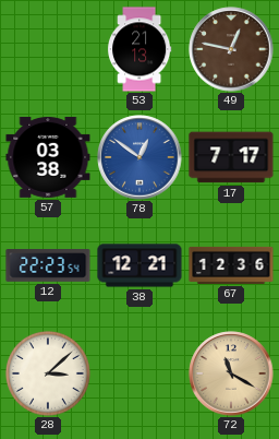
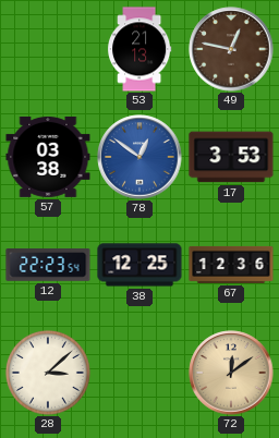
17: 7:17 -> 3:53
38: 12:21 -> 12:25
72: 11:20 -> 12:09
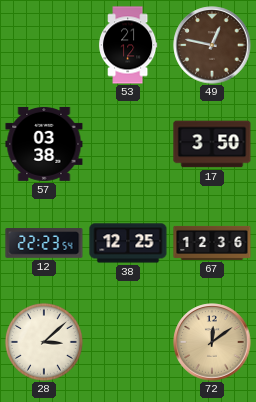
53: 21:13 -> 21:12
78: 12:51 -> none
17: 3:53 -> 3:50
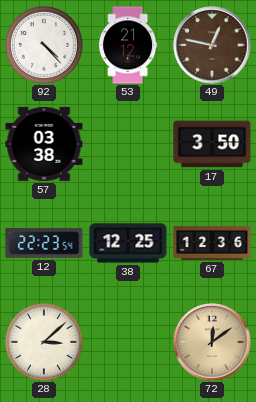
92: none -> 4:23
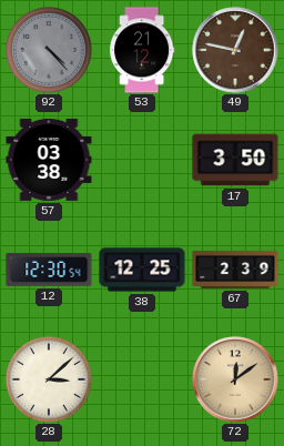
92 dial: white -> grey
12: 22:23 -> 12:30
67: 12:36 -> 2:39
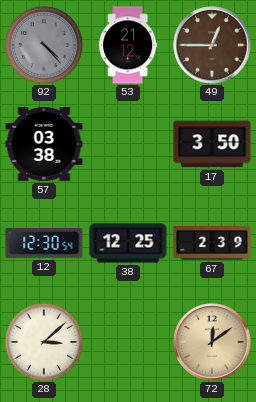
49: 12:47 -> 12:45
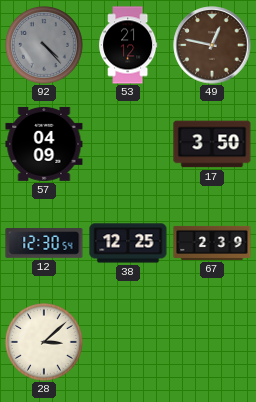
49: 12:45 -> 12:47
57: 03:38 -> 04:09
72: 12:09 -> none
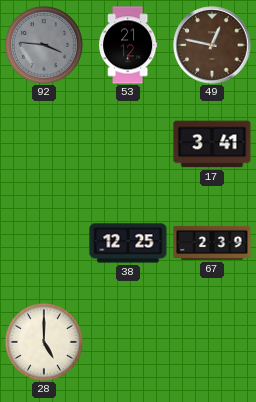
92: 4:23 -> 3:46
57: 04:09 -> none
17: 3:50 -> 3:41
12: 12:30 -> none
28: 3:08 -> 5:00
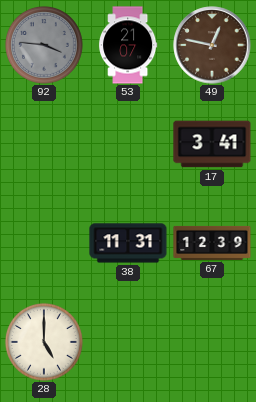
53: 21:12 -> 21:07
38: 12:25 -> 11:31
67: 2:39 -> 12:39
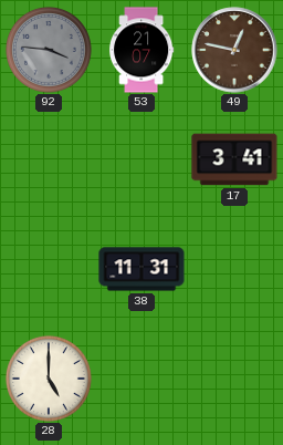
67: 12:39 -> none
